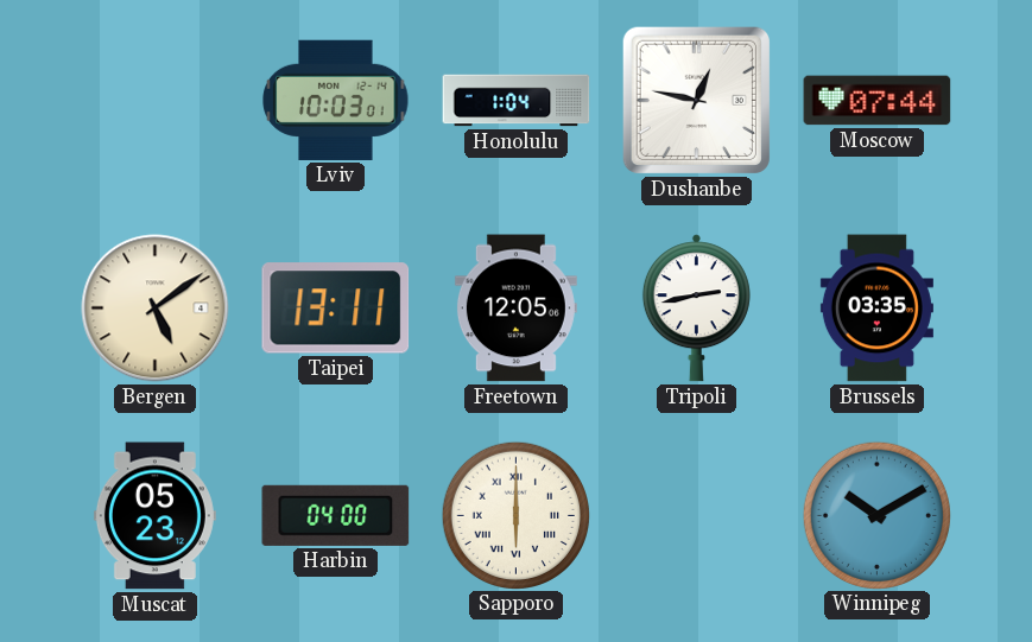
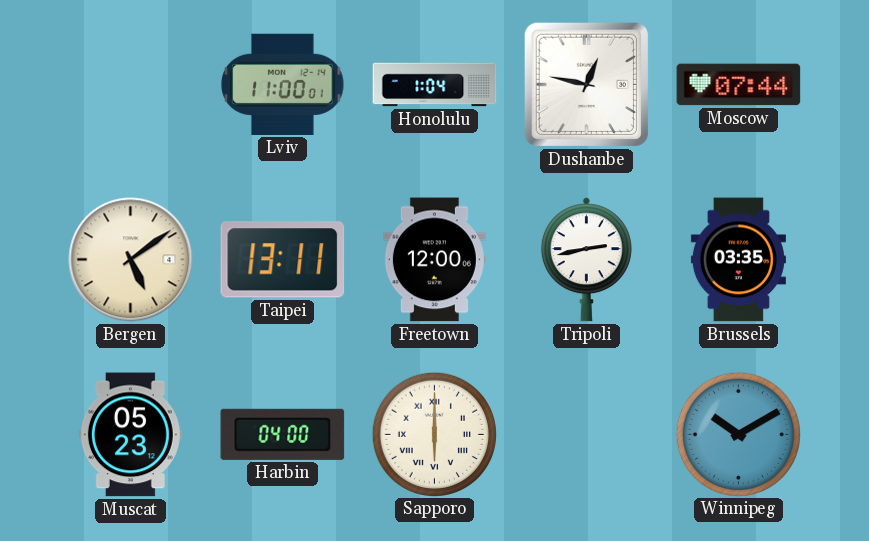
Lviv: 10:03 -> 11:00
Freetown: 12:05 -> 12:00
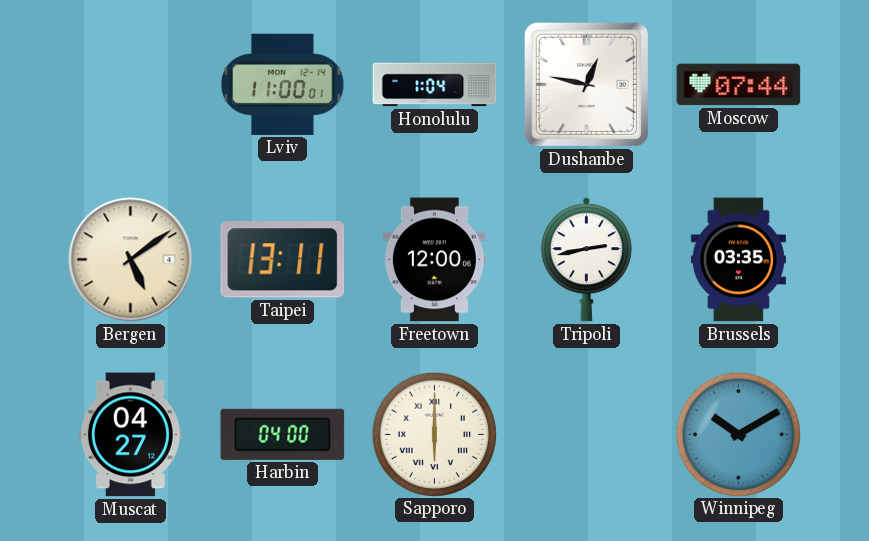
Muscat: 05:23 -> 04:27
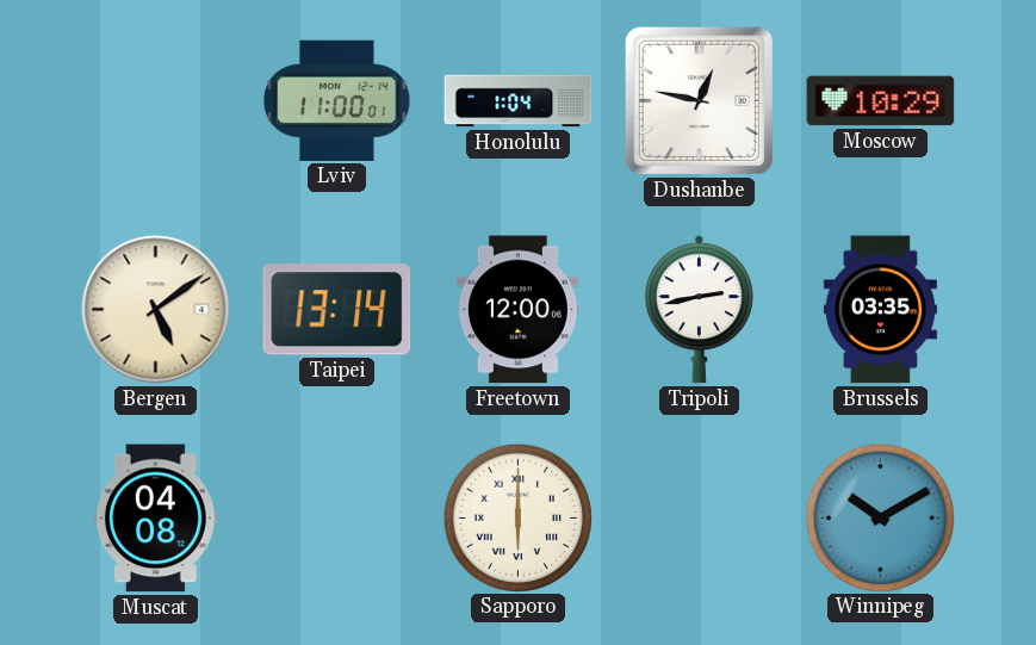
Moscow: 07:44 -> 10:29
Taipei: 13:11 -> 13:14
Muscat: 04:27 -> 04:08
Harbin: 04:00 -> none
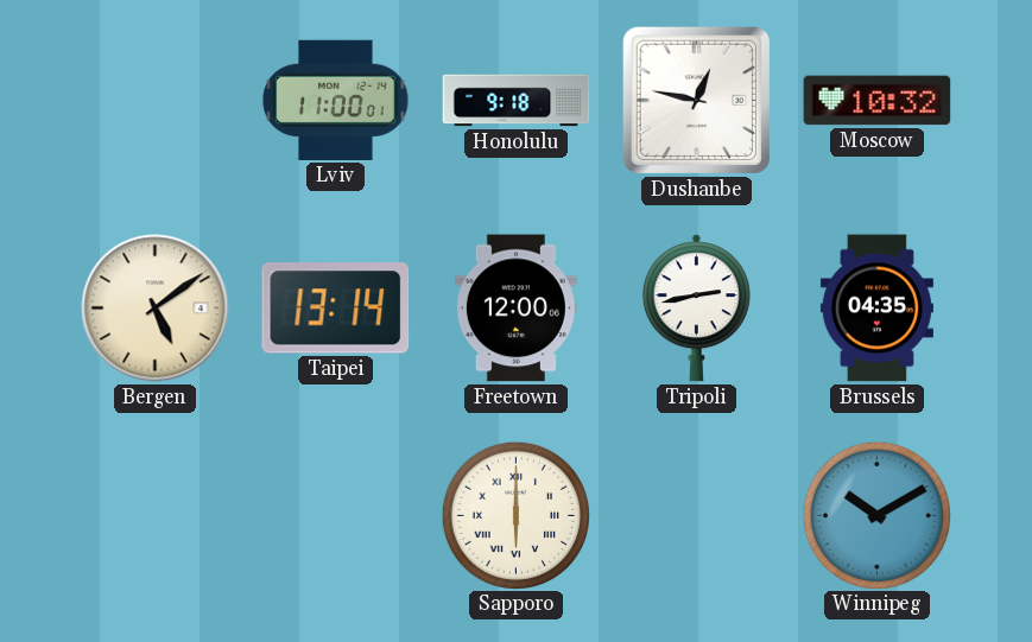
Honolulu: 1:04 -> 9:18
Moscow: 10:29 -> 10:32
Brussels: 03:35 -> 04:35
Muscat: 04:08 -> none
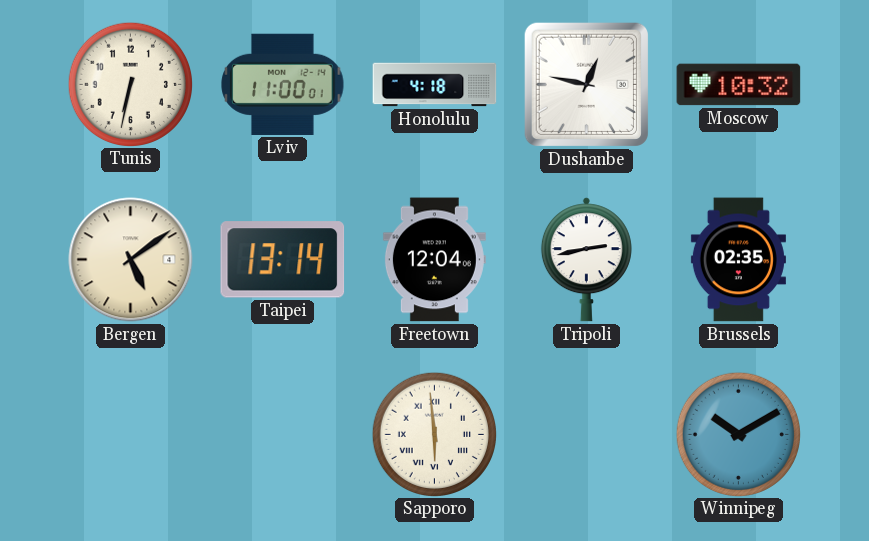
Tunis: none -> 6:32
Honolulu: 9:18 -> 4:18
Freetown: 12:00 -> 12:04
Brussels: 04:35 -> 02:35
Sapporo: 6:00 -> 5:59
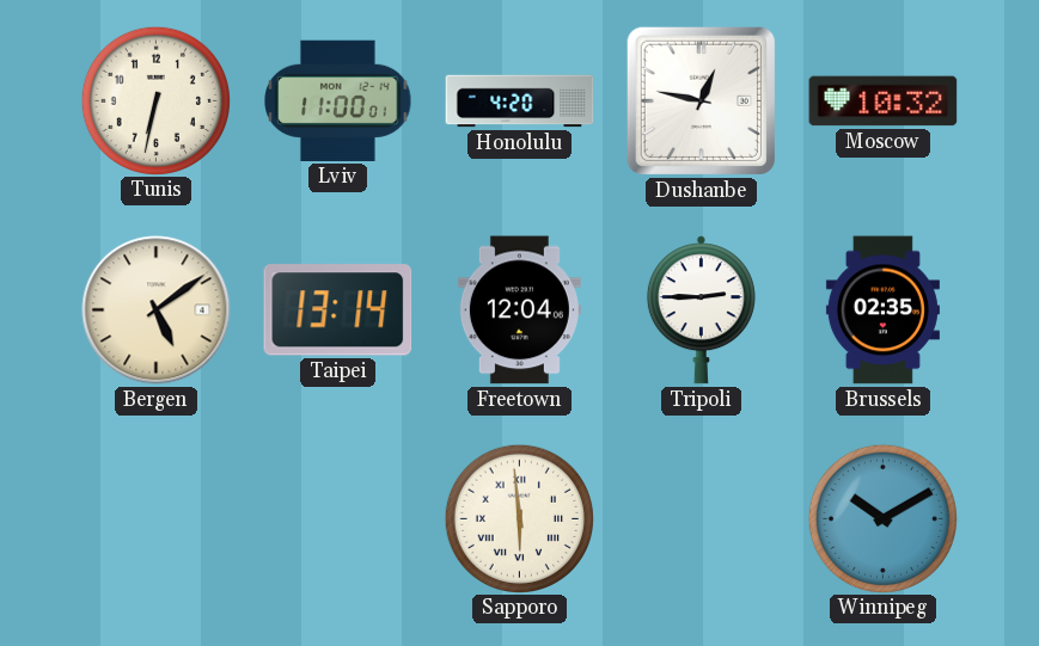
Honolulu: 4:18 -> 4:20
Tripoli: 2:43 -> 2:45
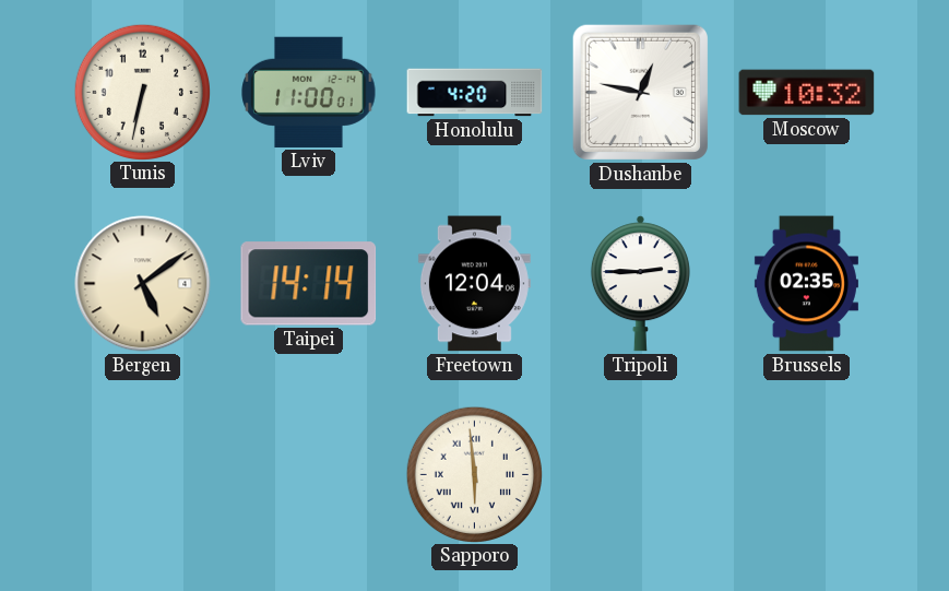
Taipei: 13:14 -> 14:14
Winnipeg: 10:10 -> none
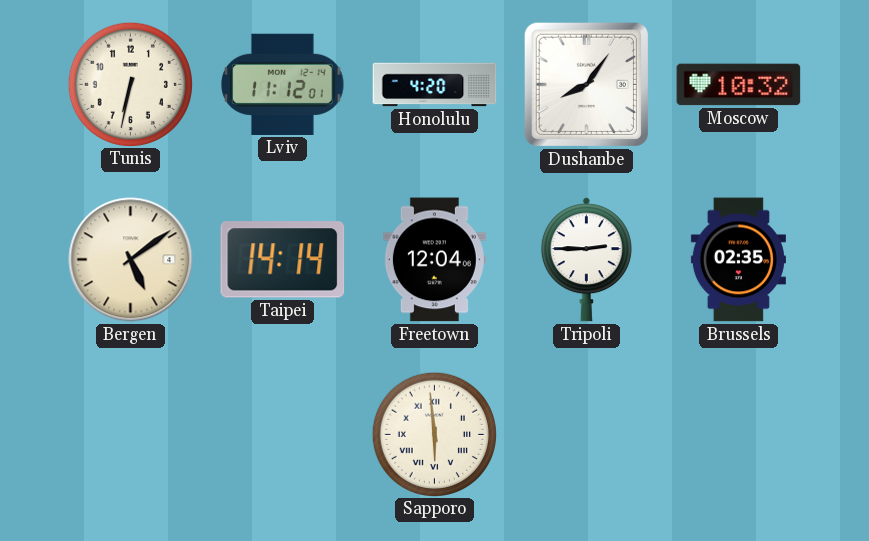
Lviv: 11:00 -> 11:12
Dushanbe: 12:47 -> 8:06
